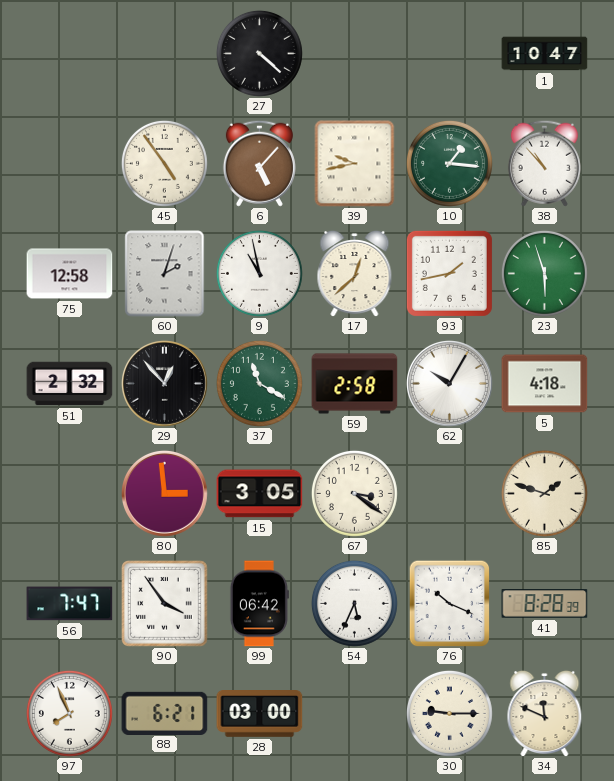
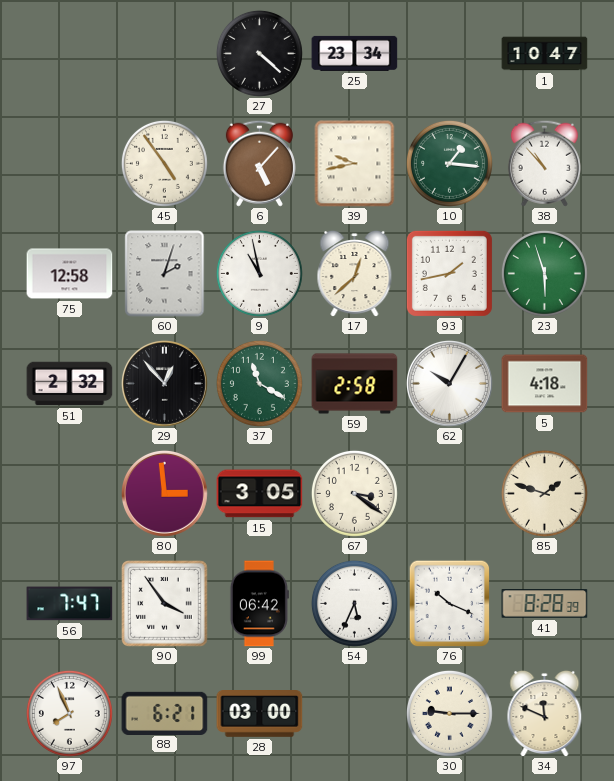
25: none -> 23:34
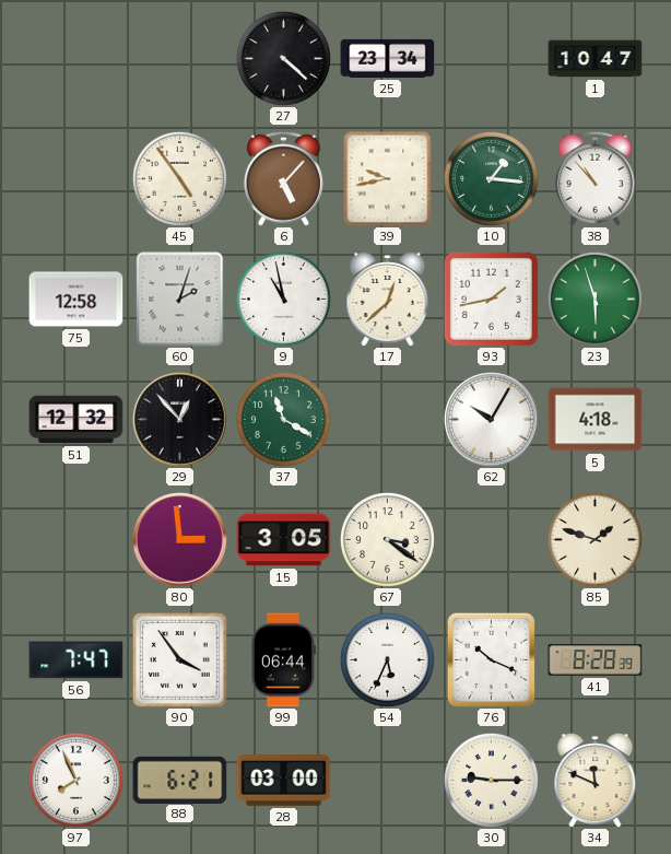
51: 2:32 -> 12:32
59: 2:58 -> none
99: 06:42 -> 06:44
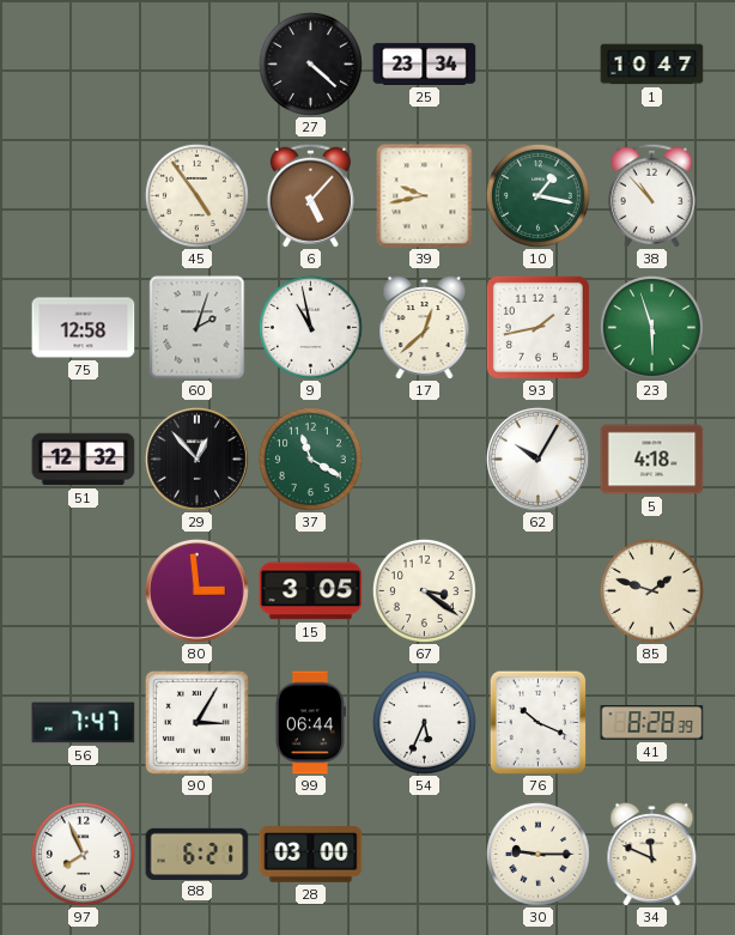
10: 1:16 -> 1:17
90: 3:54 -> 3:05
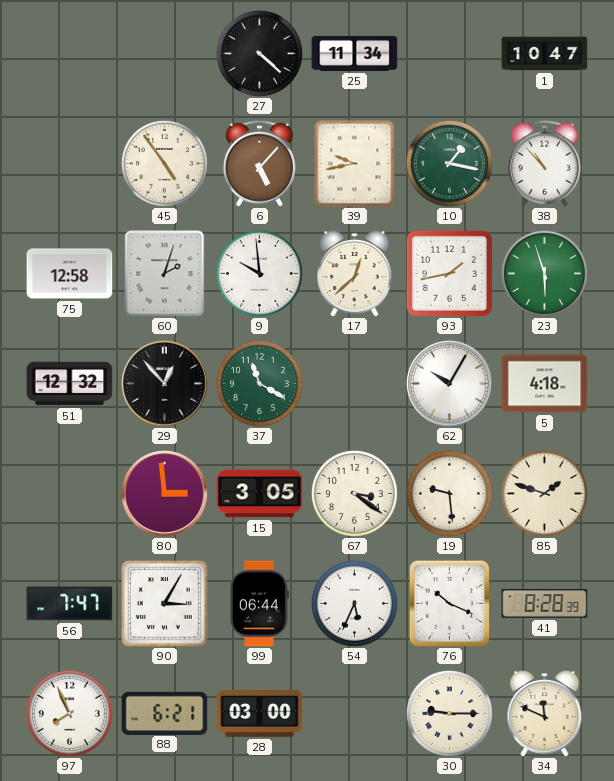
25: 23:34 -> 11:34
9: 10:58 -> 9:59
19: none -> 9:29
